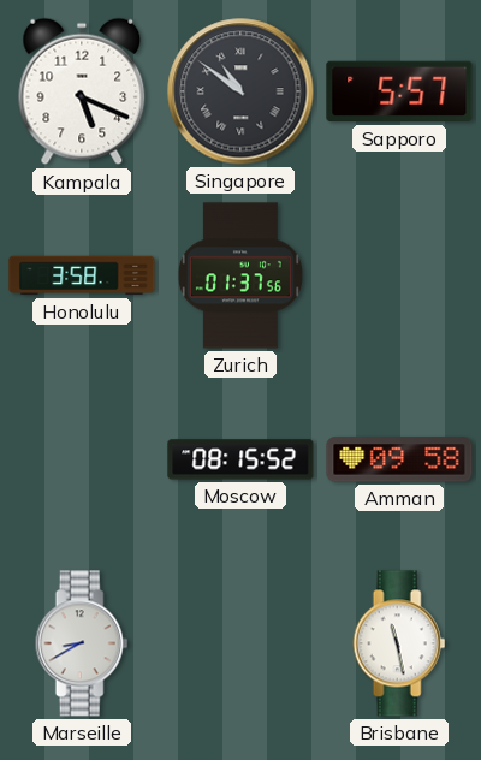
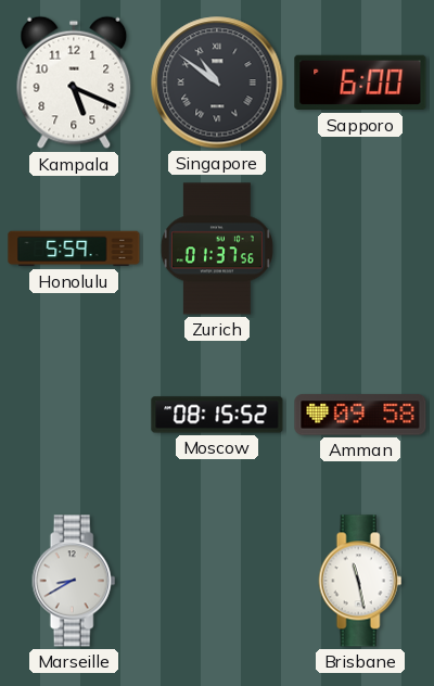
Sapporo: 5:57 -> 6:00
Honolulu: 3:58 -> 5:59
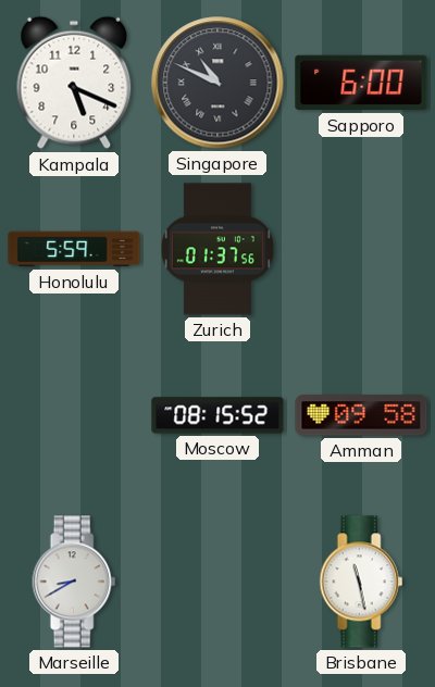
Singapore: 10:51 -> 10:49
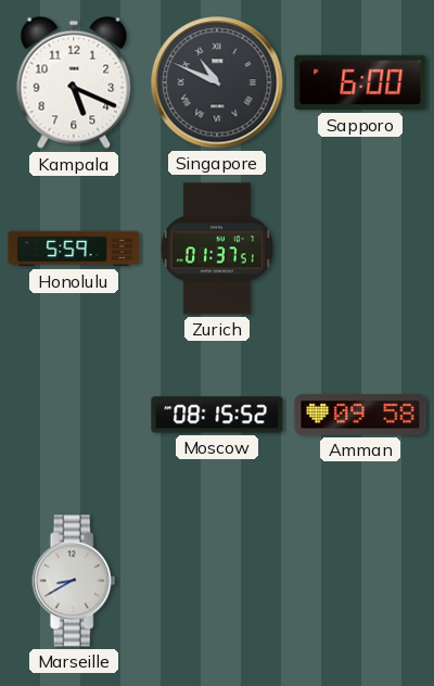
Zurich: 01:37:56 -> 01:37:51
Brisbane: 11:28 -> none
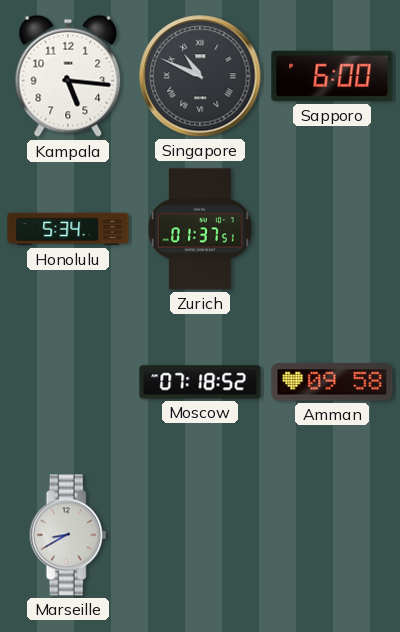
Kampala: 5:19 -> 5:16
Honolulu: 5:59 -> 5:34
Moscow: 08:15 -> 07:18
